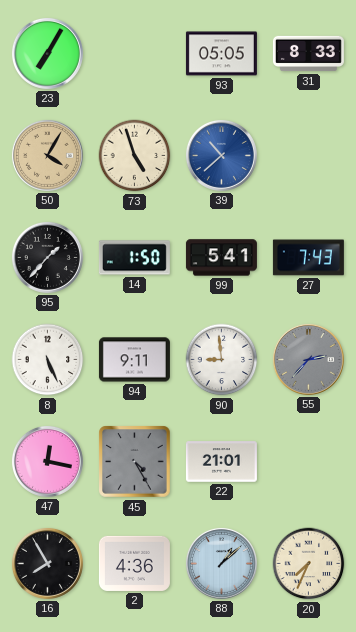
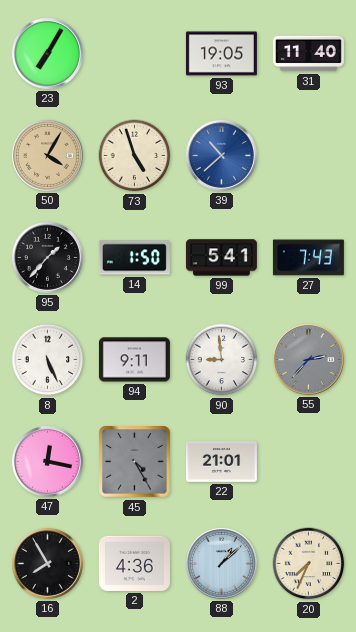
93: 05:05 -> 19:05
31: 8:33 -> 11:40
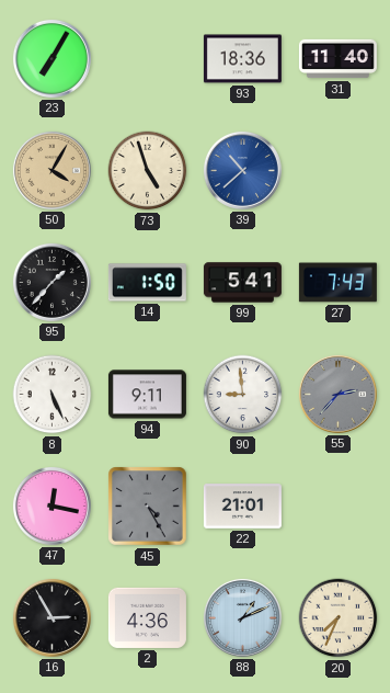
93: 19:05 -> 18:36
16: 7:55 -> 2:55
88: 1:08 -> 1:11
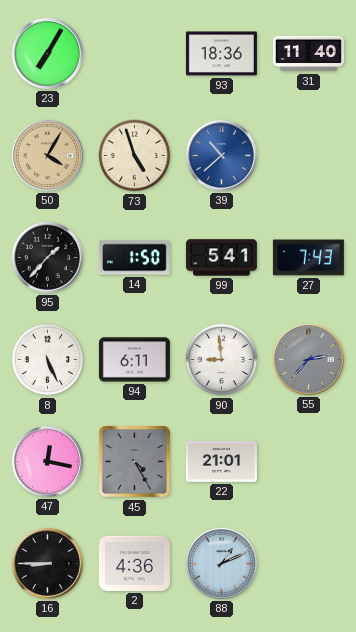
94: 9:11 -> 6:11
16: 2:55 -> 8:45
20: 7:34 -> none
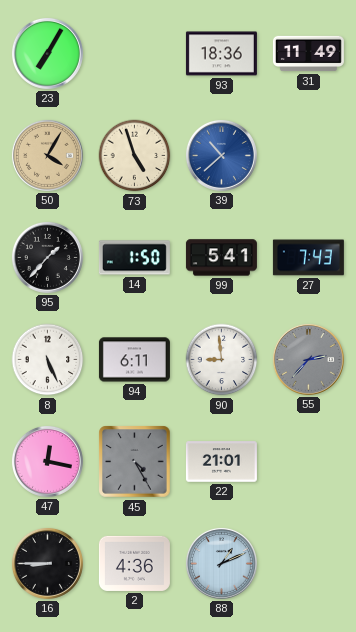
31: 11:40 -> 11:49
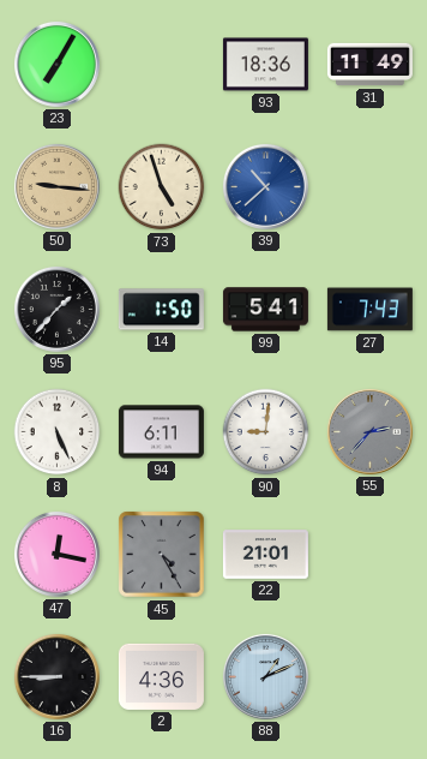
50: 4:05 -> 9:16
90: 8:59 -> 9:01
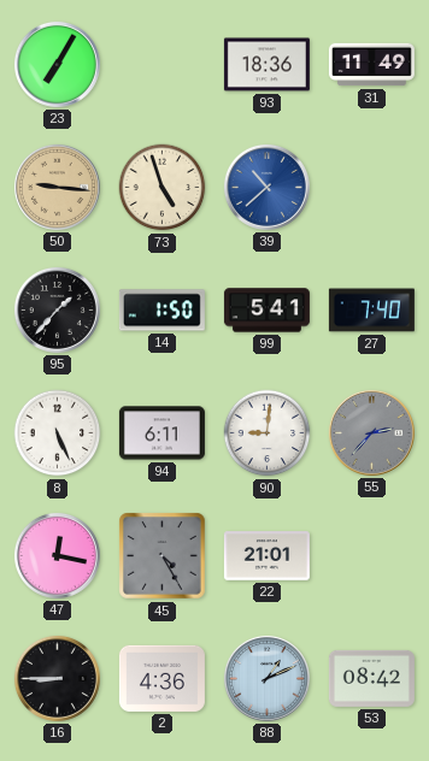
27: 7:43 -> 7:40
53: none -> 08:42
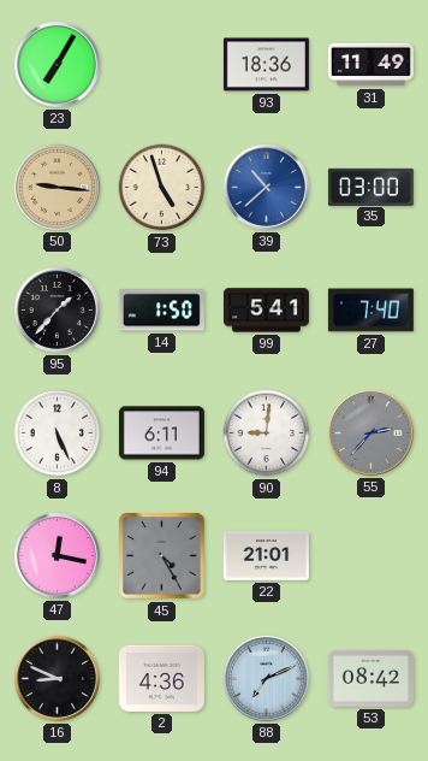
35: none -> 03:00
16: 8:45 -> 8:49
88: 1:11 -> 7:11
